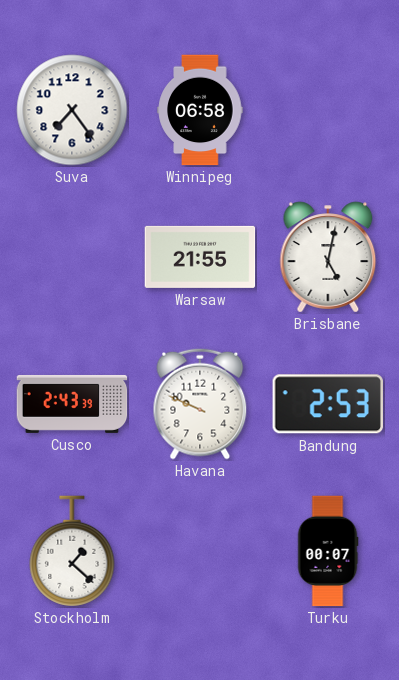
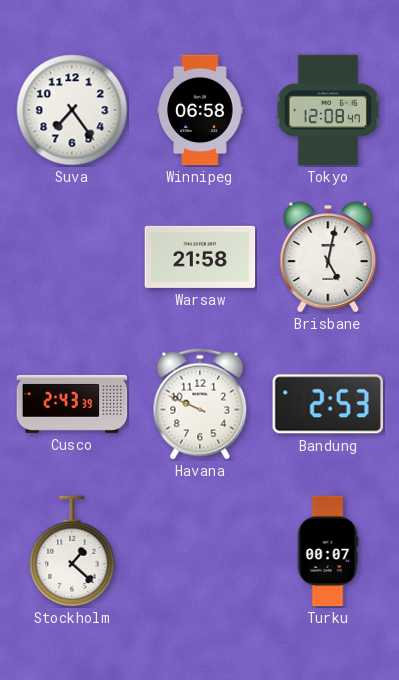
Tokyo: none -> 12:08
Warsaw: 21:55 -> 21:58
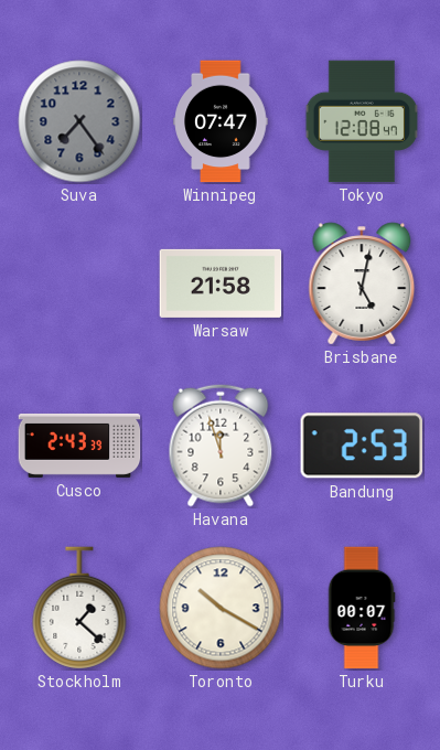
Suva dial: white -> grey
Winnipeg: 06:58 -> 07:47
Havana: 9:49 -> 11:57
Toronto: none -> 10:20
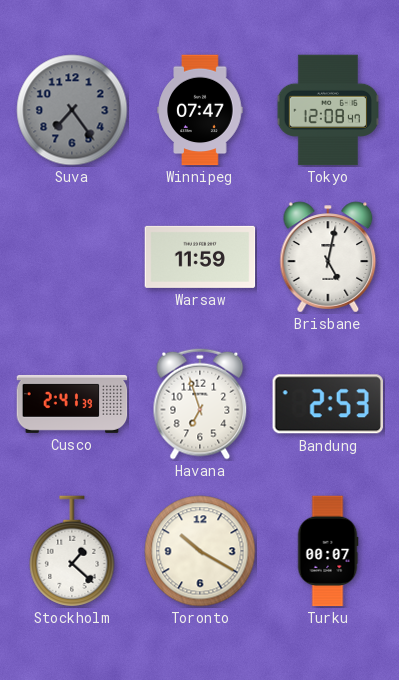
Warsaw: 21:58 -> 11:59
Cusco: 2:43 -> 2:41
Havana: 11:57 -> 6:57
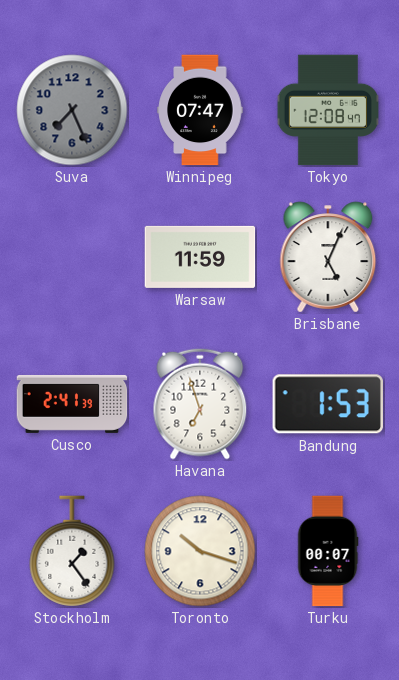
Suva: 7:24 -> 7:26
Brisbane: 5:02 -> 5:04
Bandung: 2:53 -> 1:53
Stockholm: 1:22 -> 1:24
Toronto: 10:20 -> 10:18
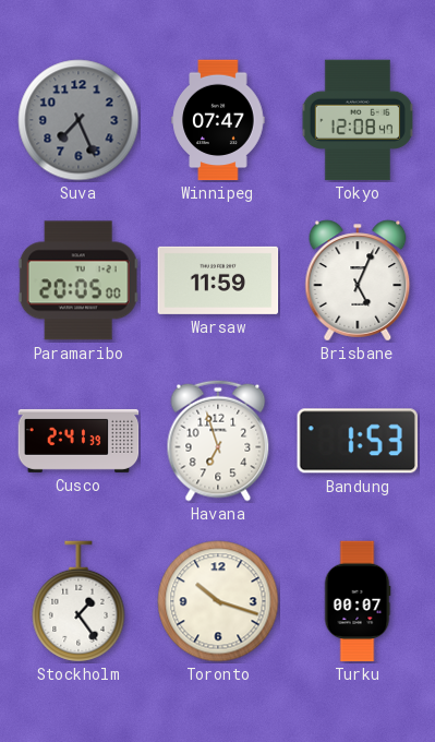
Paramaribo: none -> 20:05
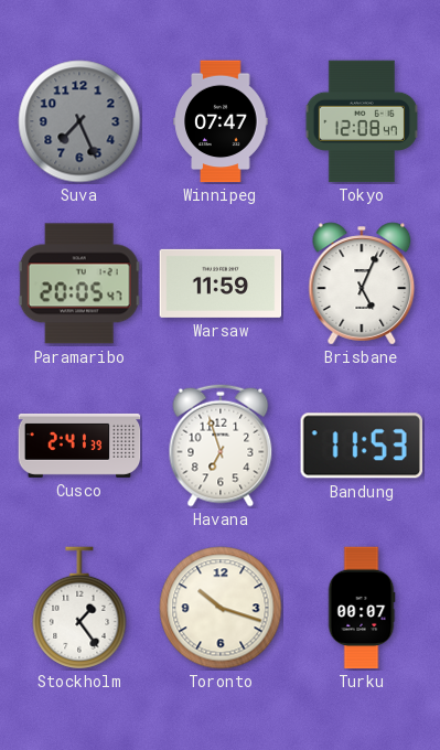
Paramaribo: 20:05:00 -> 20:05:47
Bandung: 1:53 -> 11:53
